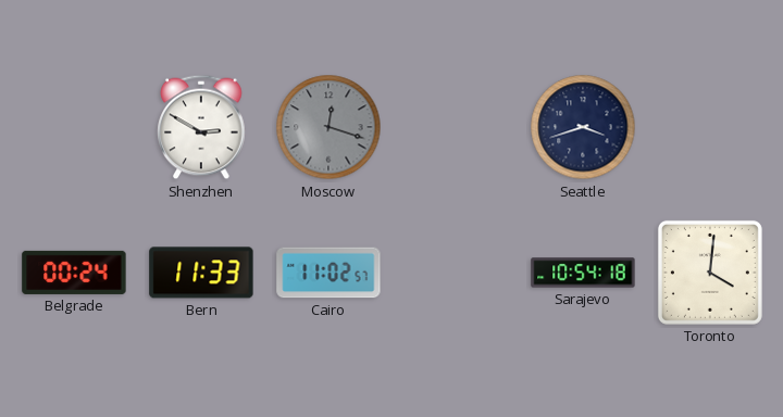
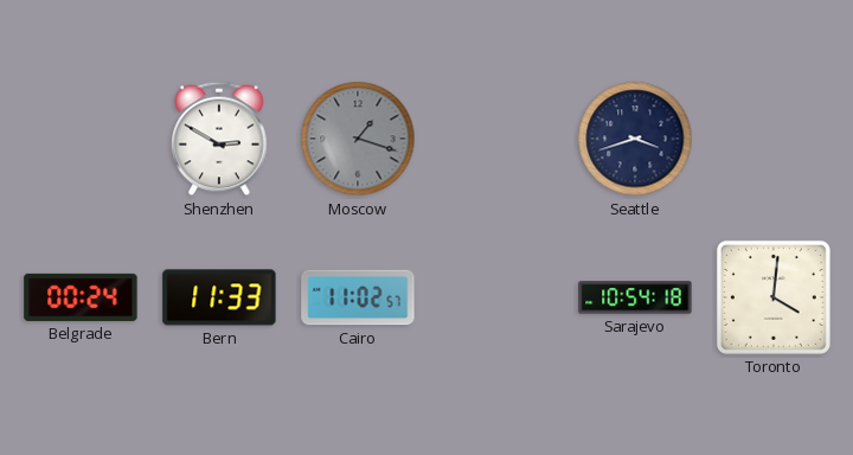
Moscow: 12:18 -> 1:18
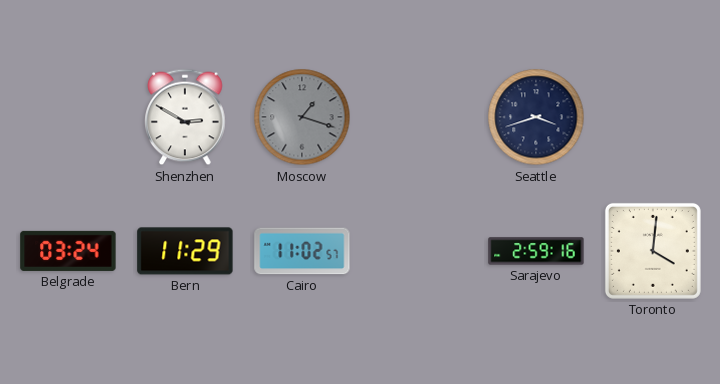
Belgrade: 00:24 -> 03:24
Bern: 11:33 -> 11:29
Sarajevo: 10:54 -> 2:59
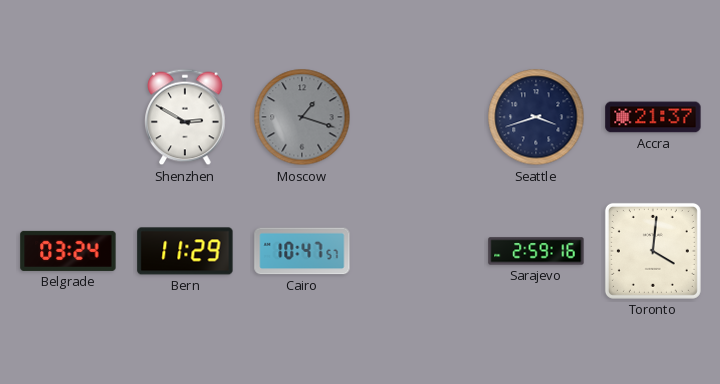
Accra: none -> 21:37
Cairo: 11:02 -> 10:47
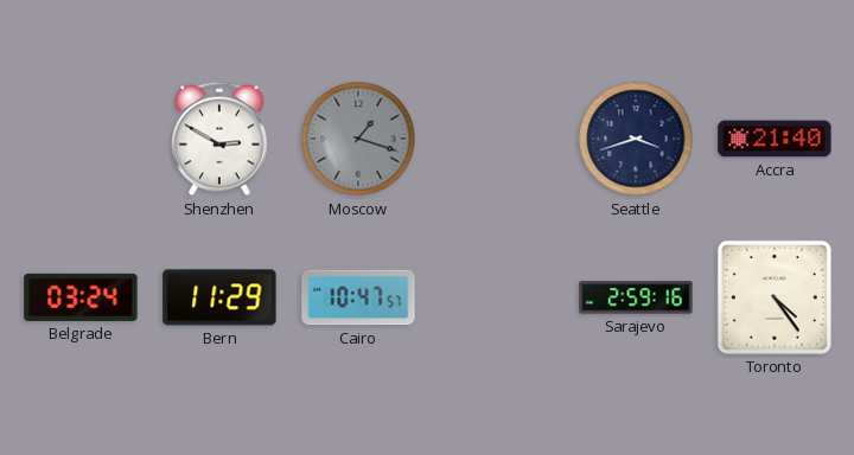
Accra: 21:37 -> 21:40
Toronto: 4:01 -> 4:24
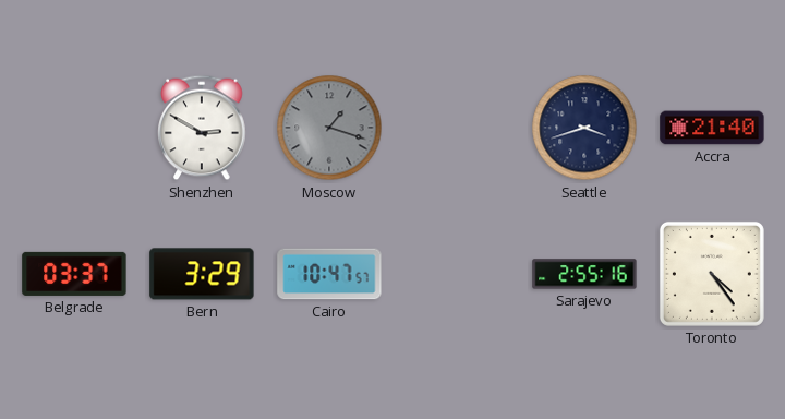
Belgrade: 03:24 -> 03:37
Bern: 11:29 -> 3:29
Sarajevo: 2:59 -> 2:55
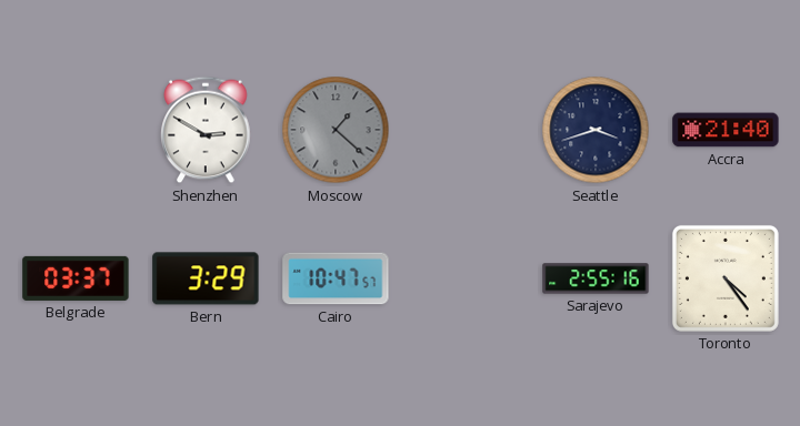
Moscow: 1:18 -> 1:22
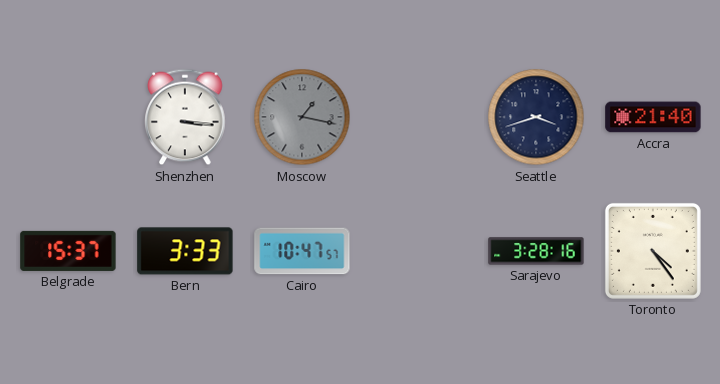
Shenzhen: 2:50 -> 3:16
Moscow: 1:22 -> 1:17
Belgrade: 03:37 -> 15:37
Bern: 3:29 -> 3:33
Sarajevo: 2:55 -> 3:28
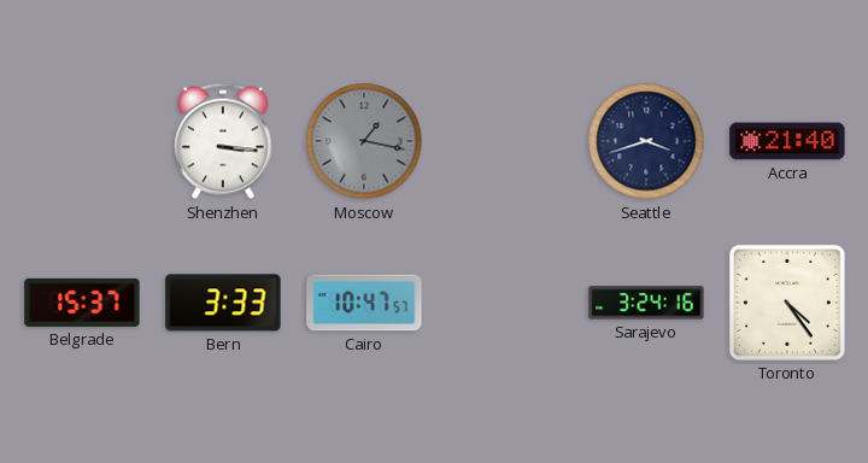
Sarajevo: 3:28 -> 3:24
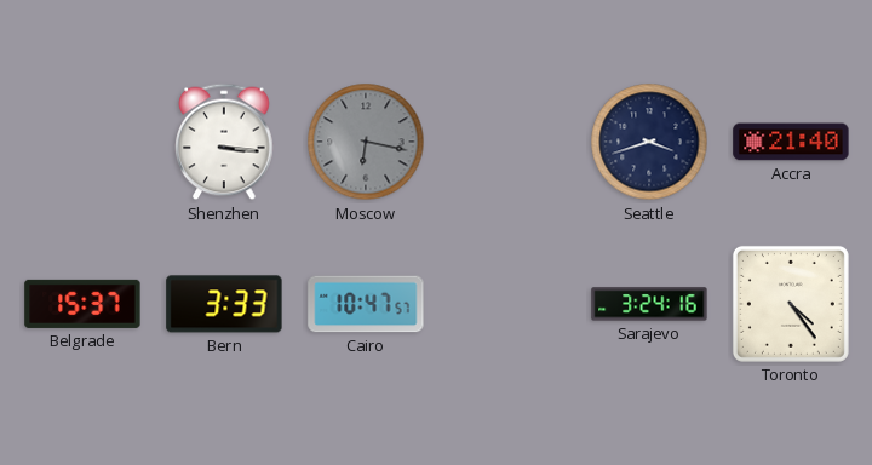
Moscow: 1:17 -> 6:17
